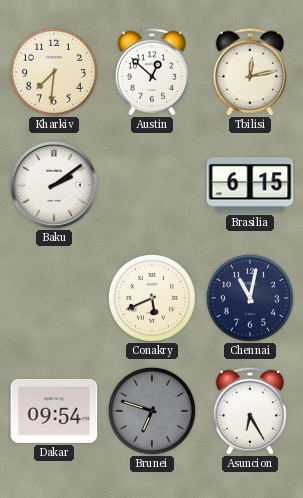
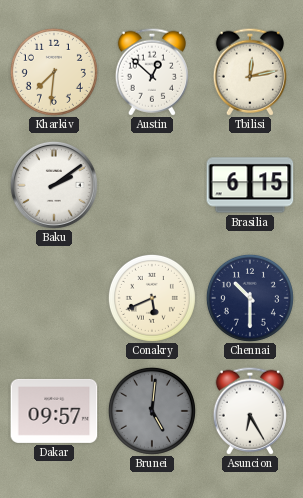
Chennai: 11:02 -> 10:30
Dakar: 09:54 -> 09:57
Brunei: 6:48 -> 5:01
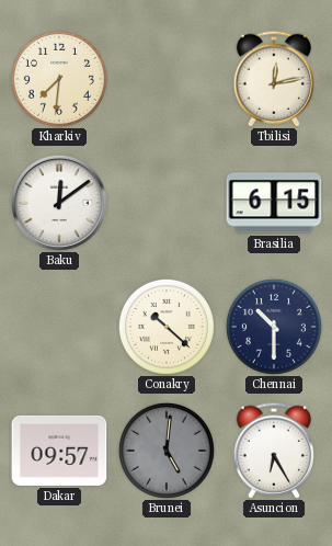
Austin: 12:52 -> none
Baku: 2:09 -> 12:09
Conakry: 5:41 -> 10:22
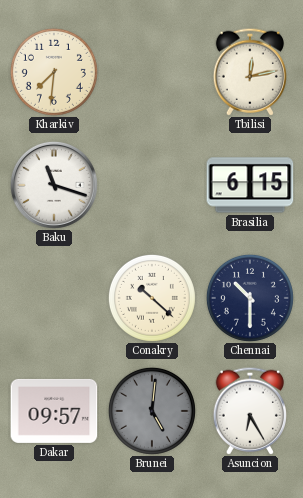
Baku: 12:09 -> 11:18
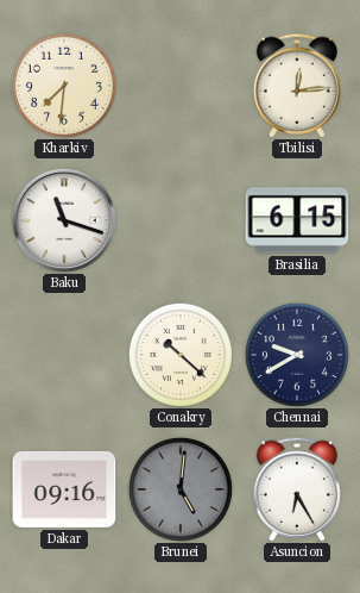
Tbilisi: 12:13 -> 12:14
Chennai: 10:30 -> 9:40
Dakar: 09:57 -> 09:16
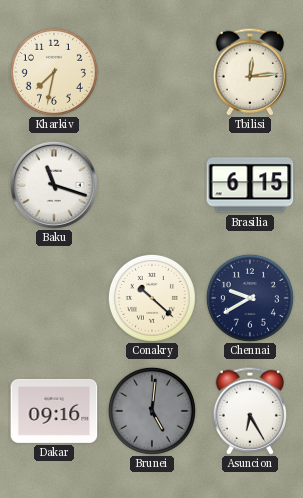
Kharkiv: 7:31 -> 7:32
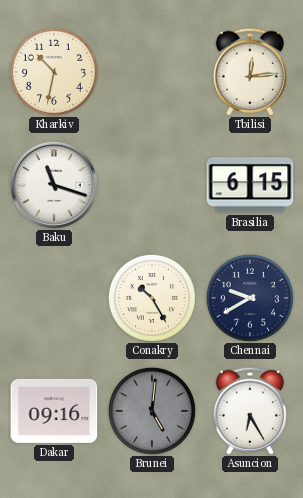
Kharkiv: 7:32 -> 10:32
Conakry: 10:22 -> 10:25
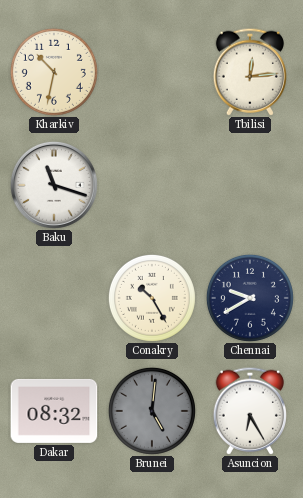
Brasilia: 6:15 -> none
Dakar: 09:16 -> 08:32
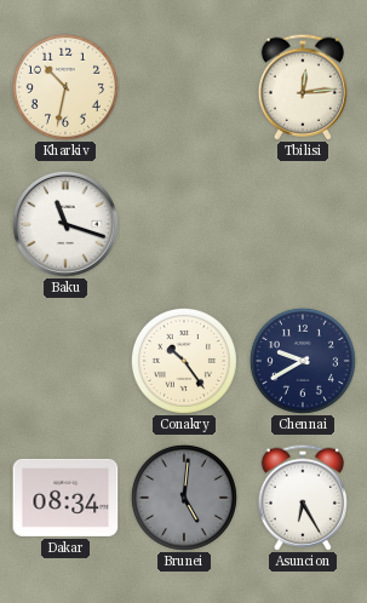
Conakry: 10:25 -> 10:24
Dakar: 08:32 -> 08:34
